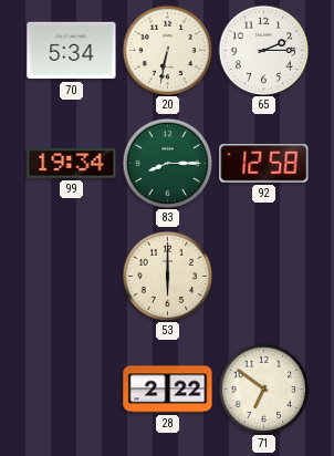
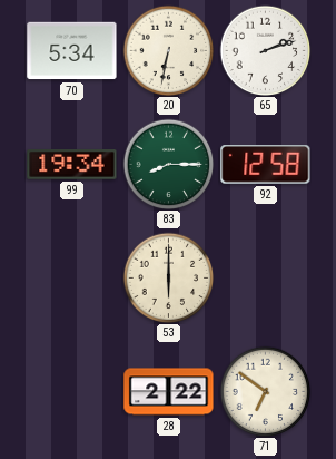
65: 2:15 -> 2:12
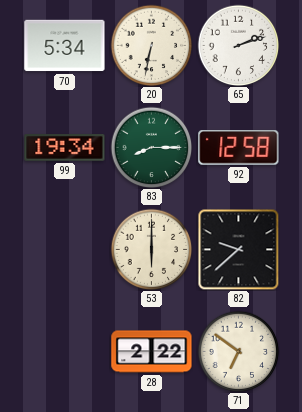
82: none -> 9:38
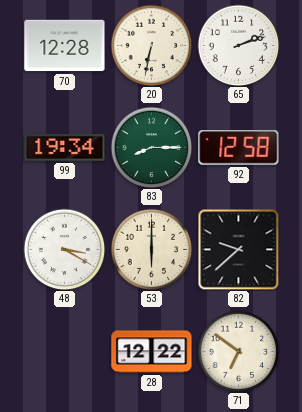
70: 5:34 -> 12:28
48: none -> 3:20
28: 2:22 -> 12:22
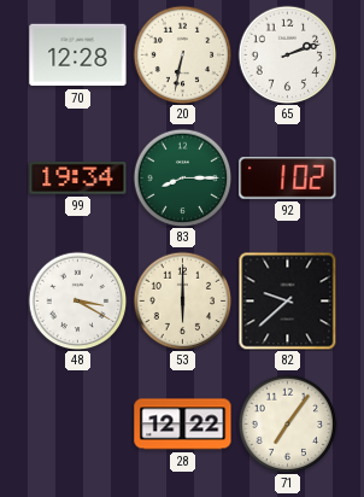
92: 12:58 -> 1:02
71: 6:51 -> 7:06
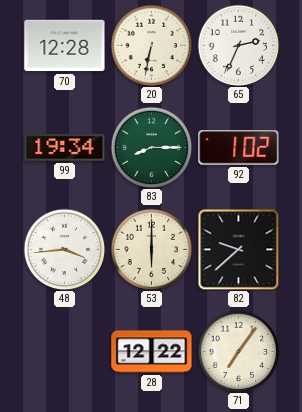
65: 2:12 -> 2:34
48: 3:20 -> 3:44
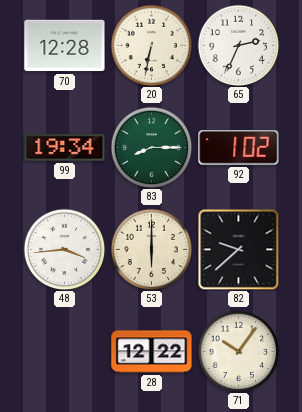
71: 7:06 -> 10:06
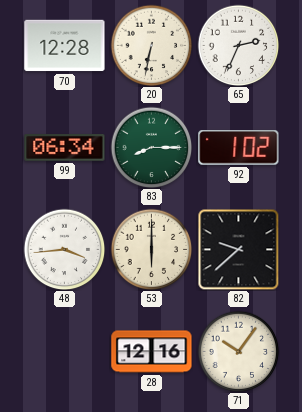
99: 19:34 -> 06:34
28: 12:22 -> 12:16
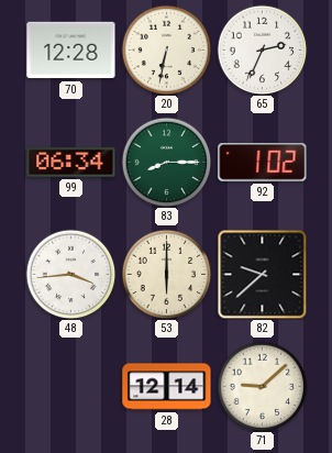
28: 12:16 -> 12:14
71: 10:06 -> 9:08
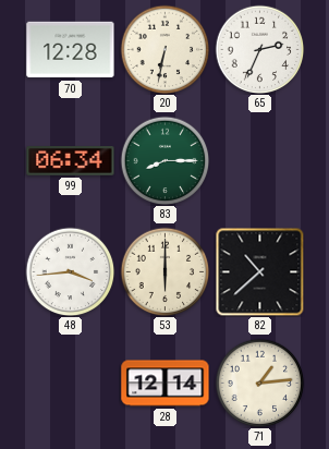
92: 1:02 -> none
82: 9:38 -> 10:38
71: 9:08 -> 1:14
